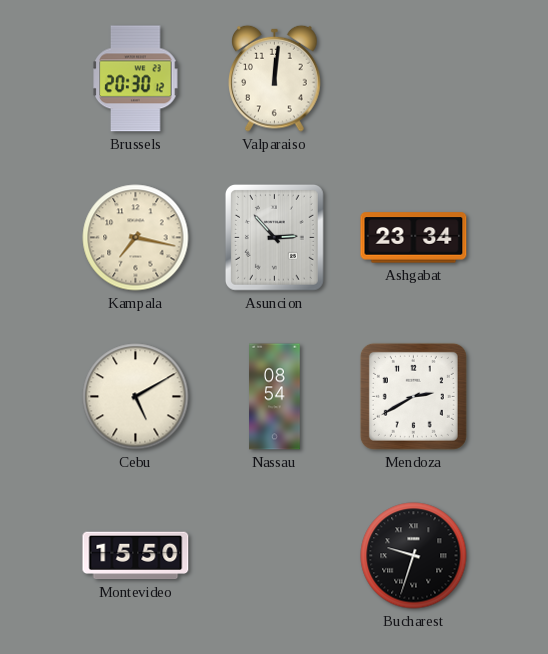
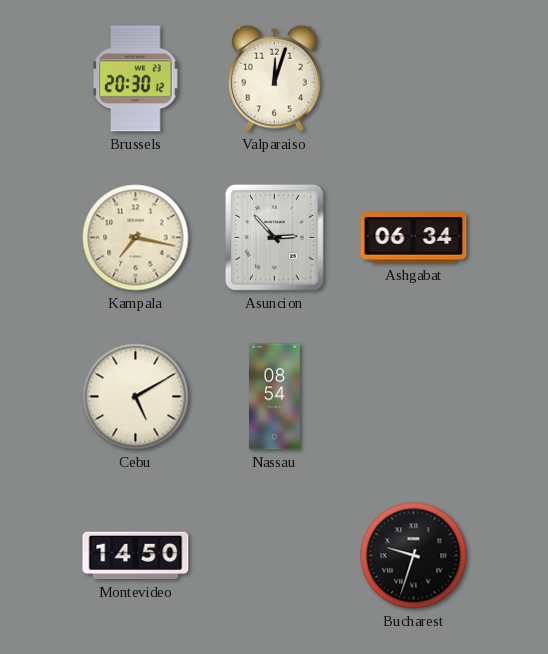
Valparaiso: 12:01 -> 12:03
Ashgabat: 23:34 -> 06:34
Mendoza: 2:40 -> none
Montevideo: 15:50 -> 14:50
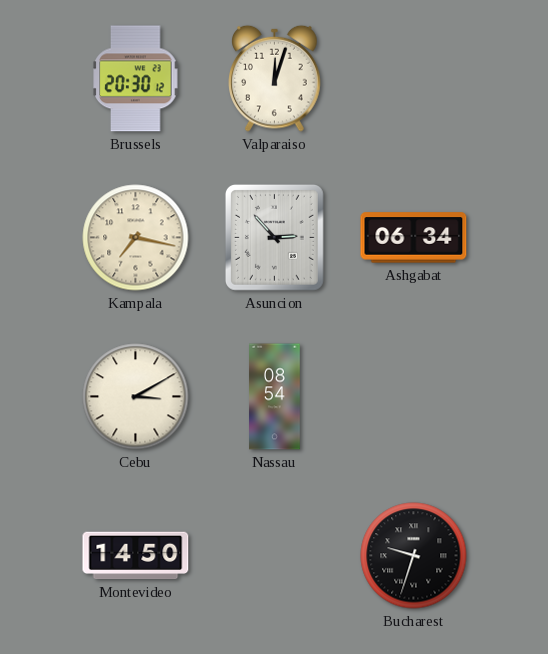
Cebu: 5:10 -> 3:10
